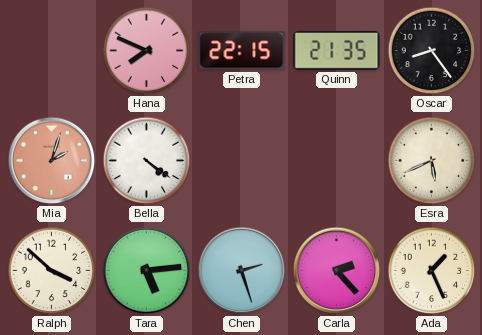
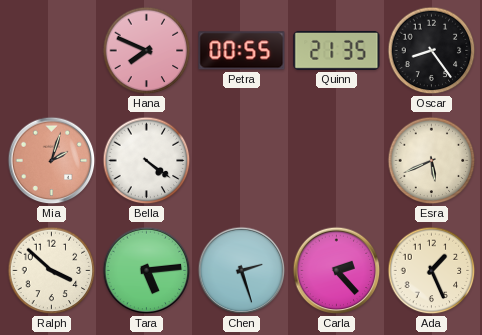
Petra: 22:15 -> 00:55
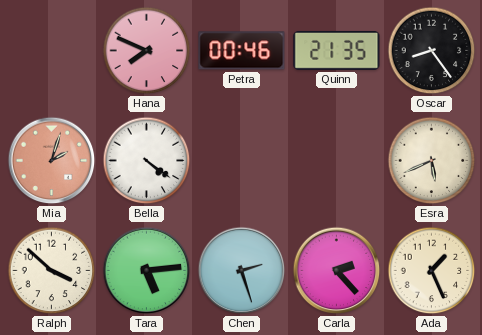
Petra: 00:55 -> 00:46
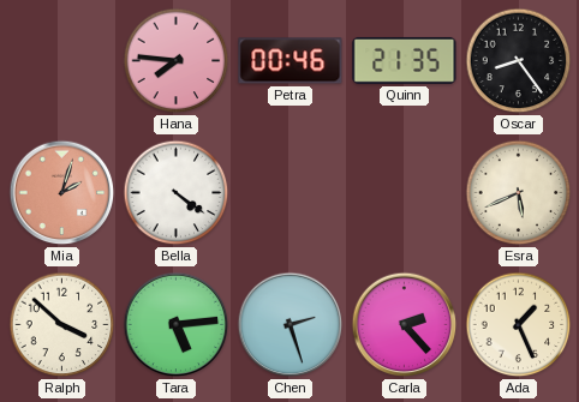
Hana: 7:49 -> 7:46
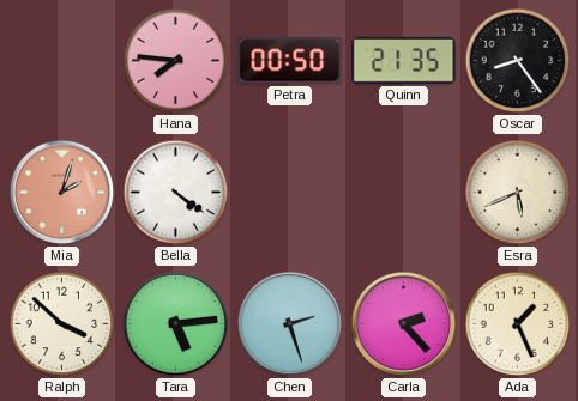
Petra: 00:46 -> 00:50
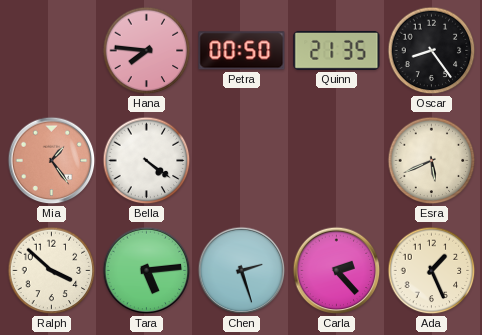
Mia: 2:03 -> 1:24
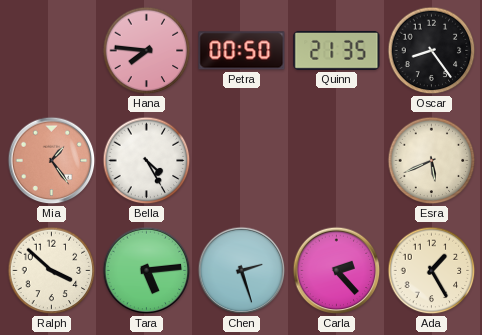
Bella: 4:21 -> 4:25
Ada: 1:26 -> 1:25
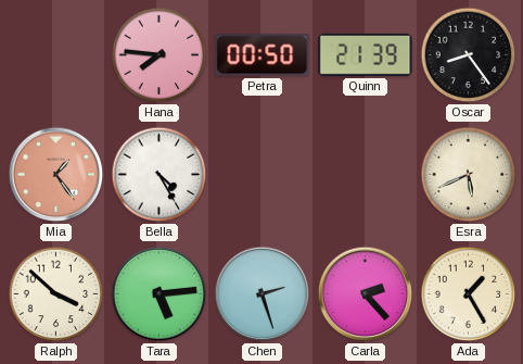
Quinn: 21:35 -> 21:39
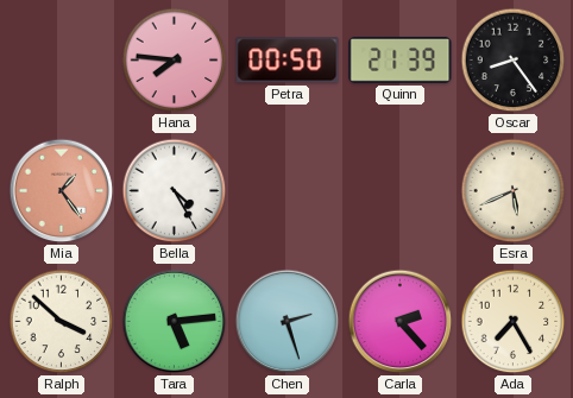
Ada: 1:25 -> 7:25
